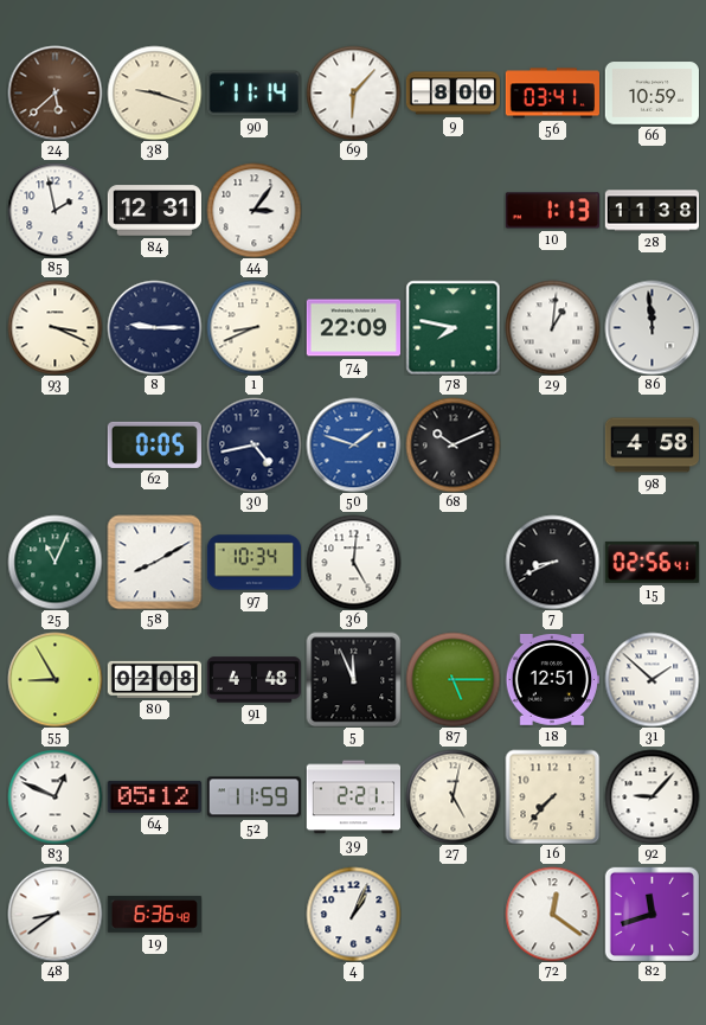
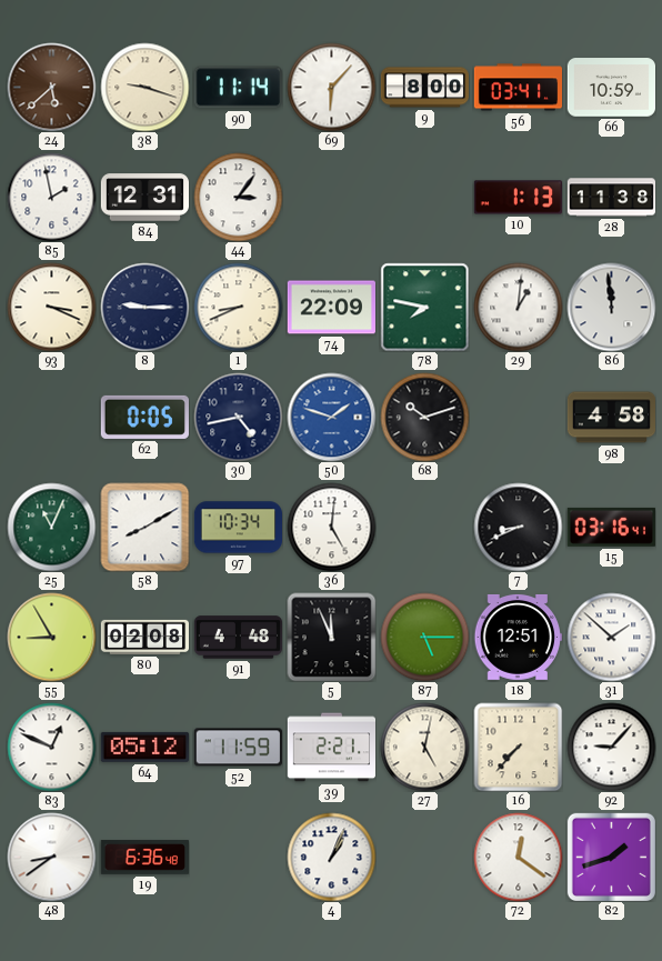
68: 10:11 -> 10:12
15: 02:56 -> 03:16
82: 11:42 -> 1:42
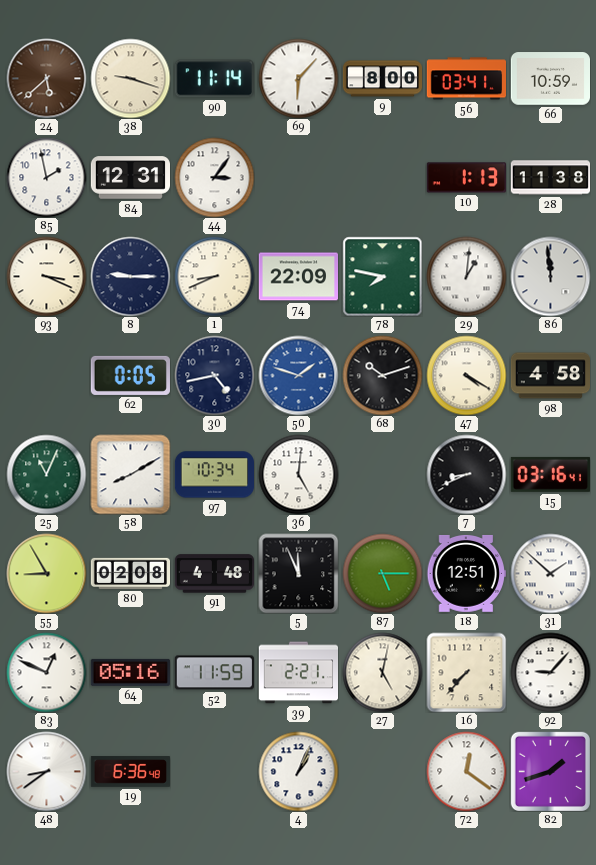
47: none -> 4:20
64: 05:12 -> 05:16
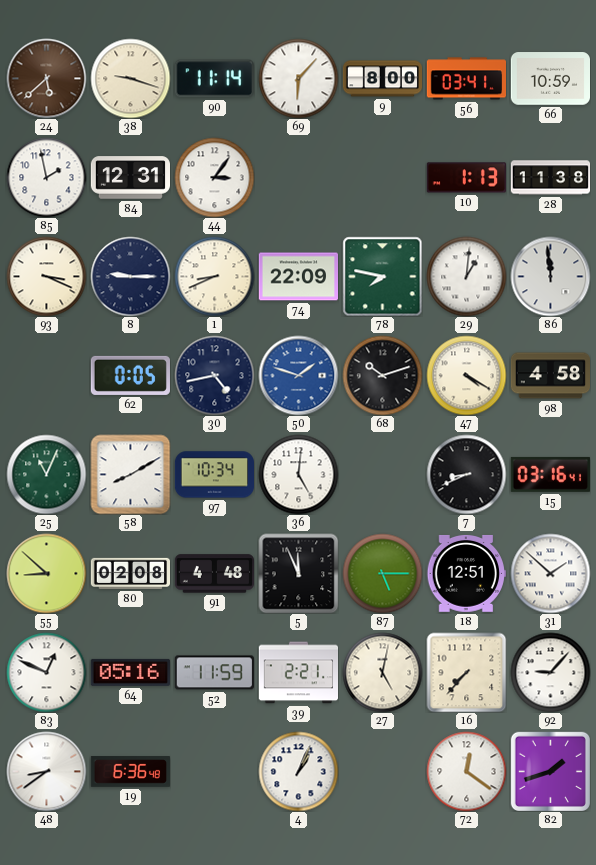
55: 8:55 -> 8:52
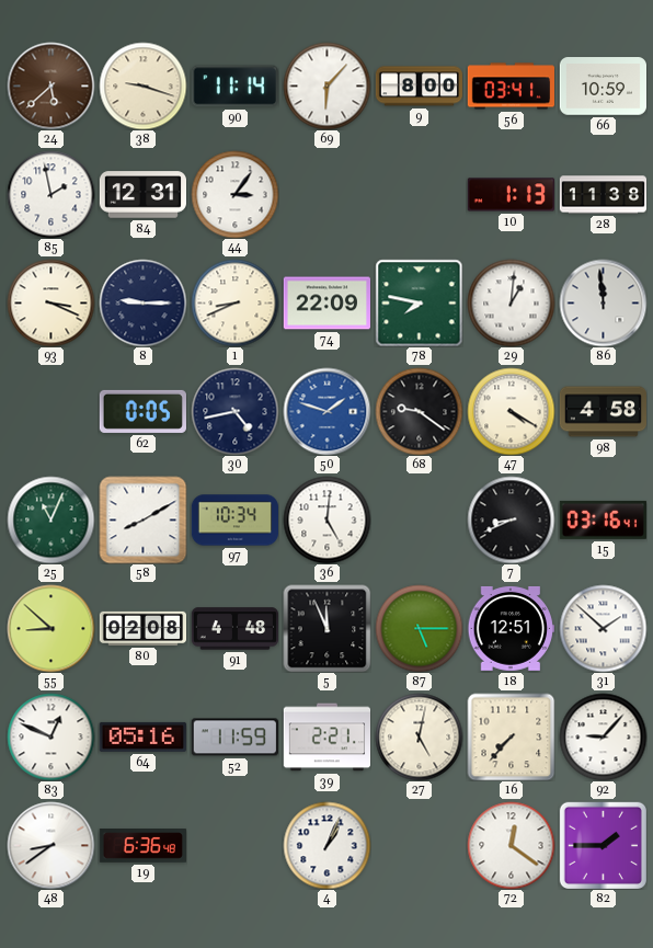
68: 10:12 -> 9:21
82: 1:42 -> 1:45
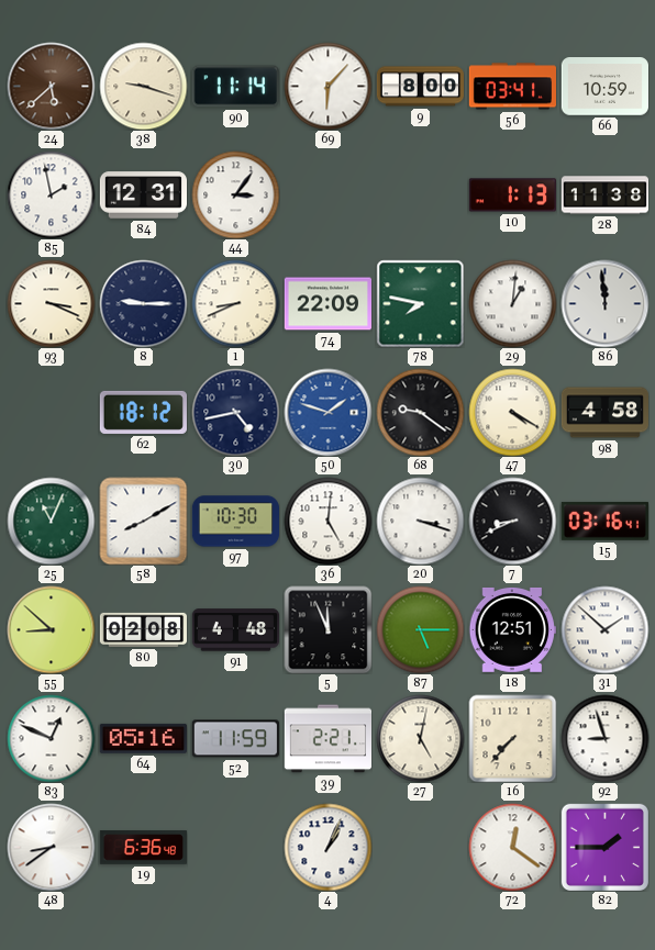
62: 0:05 -> 18:12
97: 10:34 -> 10:30
20: none -> 3:18
92: 9:07 -> 8:57
